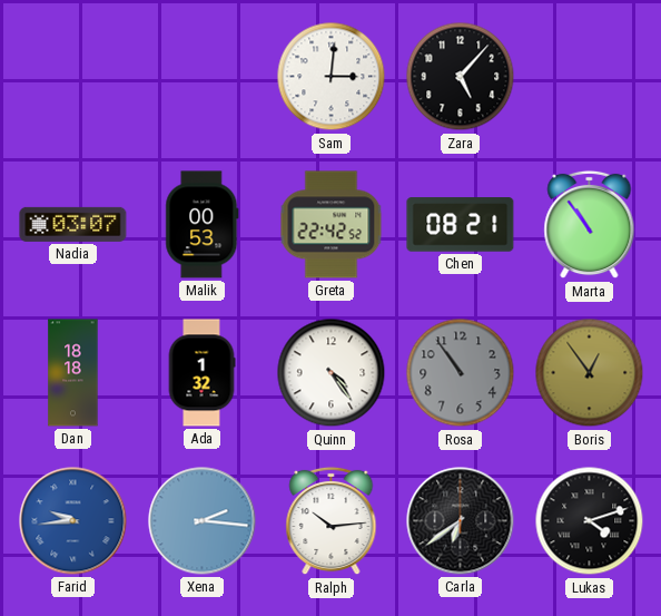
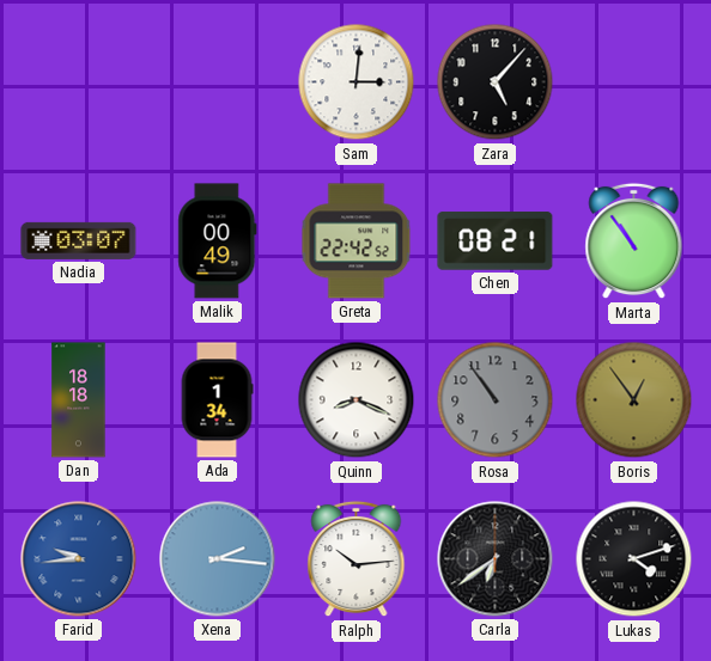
Malik: 00:53 -> 00:49
Ada: 1:32 -> 1:34
Quinn: 4:24 -> 8:19
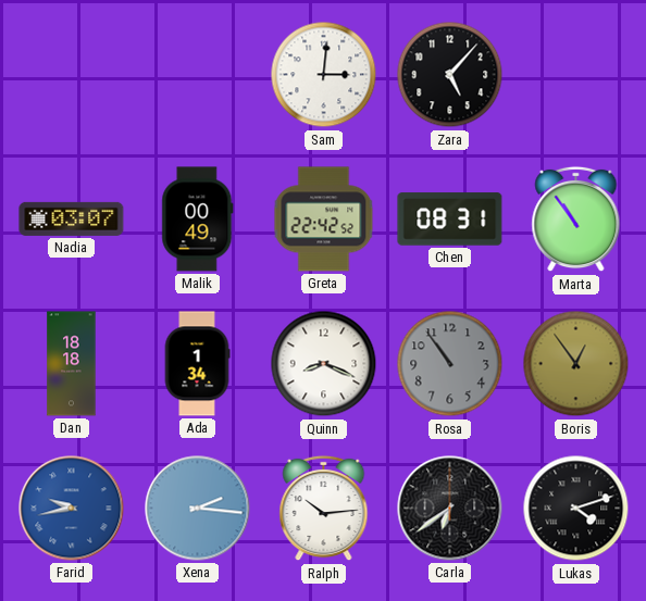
Chen: 08:21 -> 08:31
Farid: 9:44 -> 9:43
